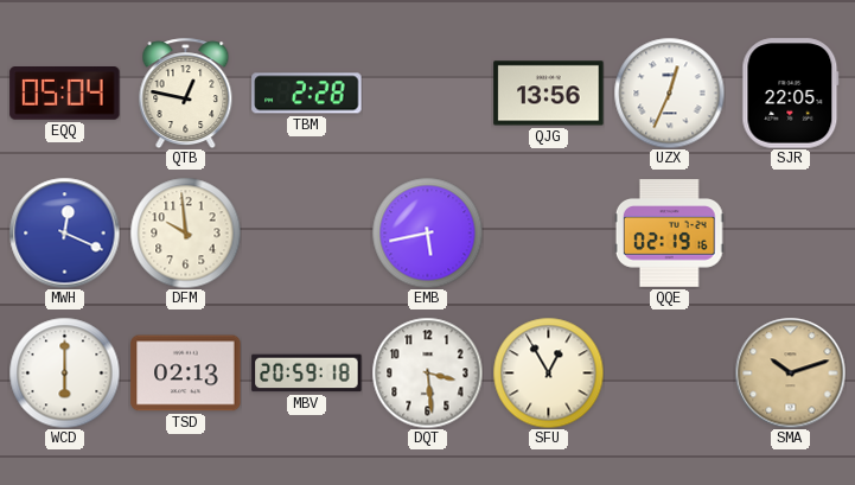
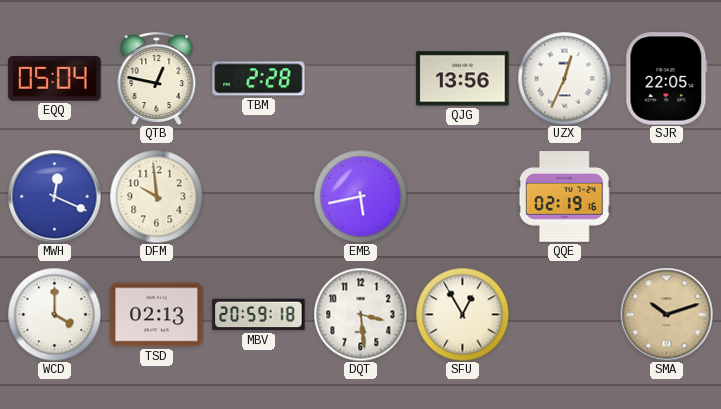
WCD: 6:00 -> 4:00
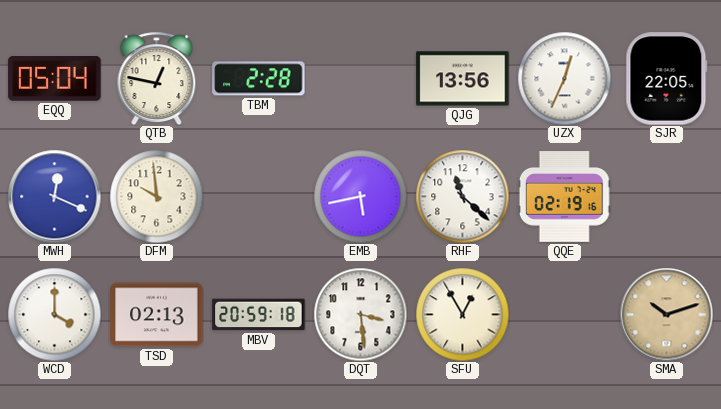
RHF: none -> 11:22
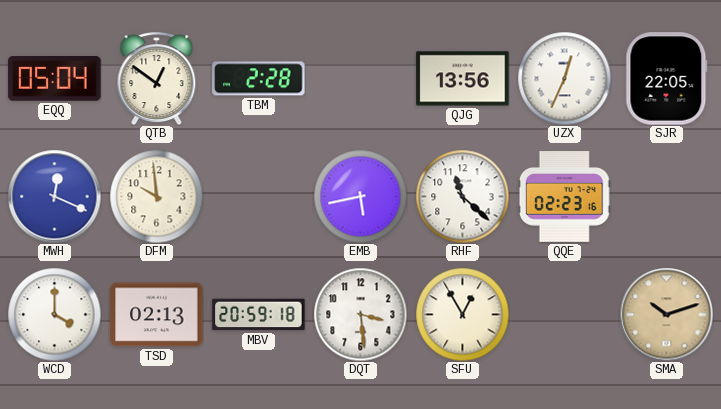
QTB: 12:47 -> 12:51
QQE: 02:19 -> 02:23
